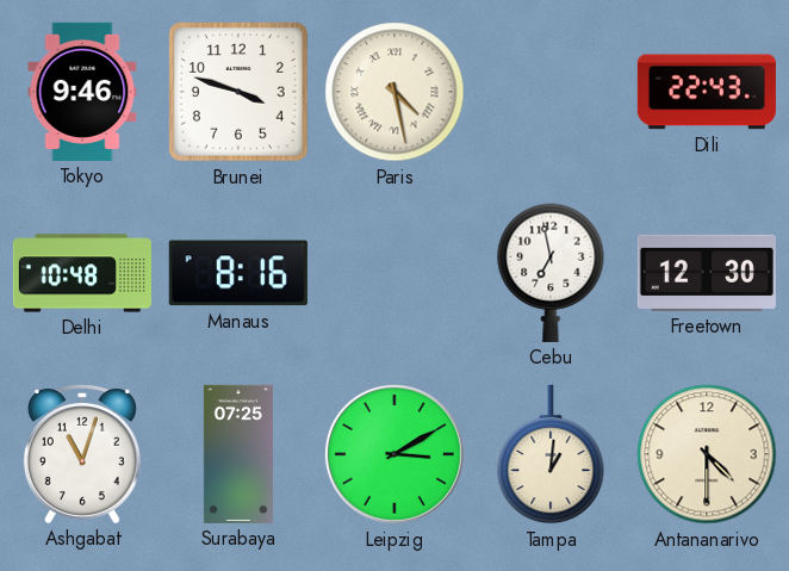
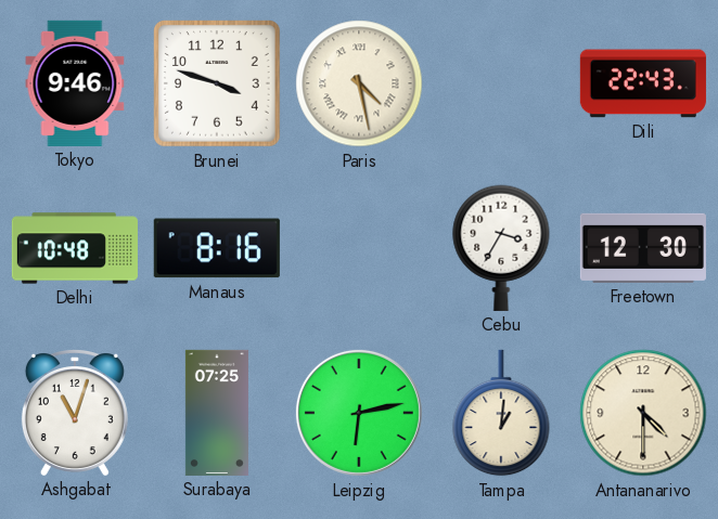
Cebu: 6:58 -> 3:35
Leipzig: 3:10 -> 6:13
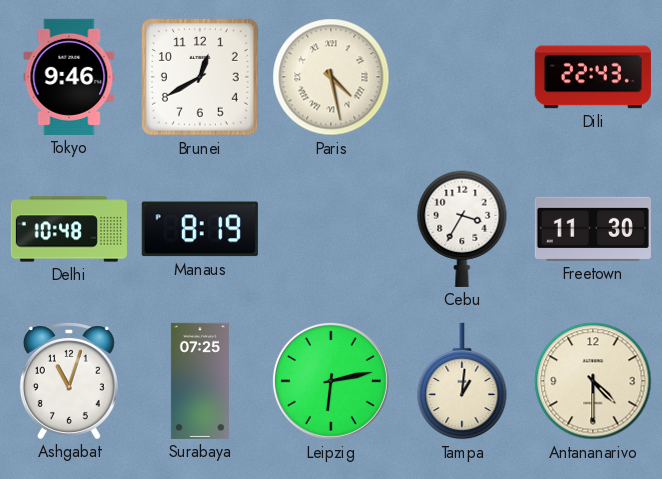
Brunei: 3:48 -> 12:40
Manaus: 8:16 -> 8:19
Freetown: 12:30 -> 11:30
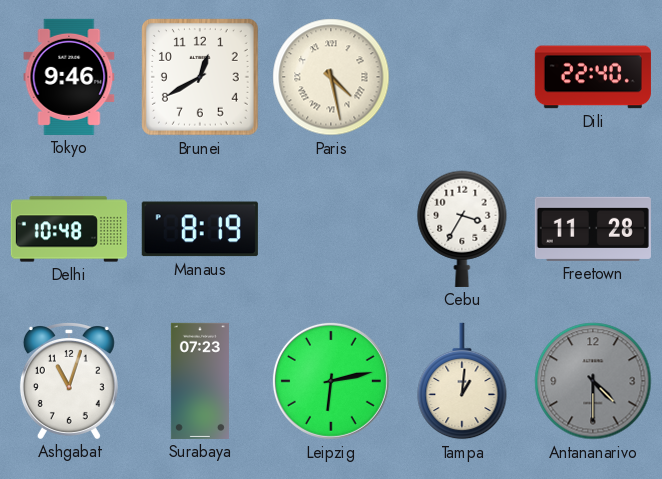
Dili: 22:43 -> 22:40
Freetown: 11:30 -> 11:28
Surabaya: 07:25 -> 07:23
Antananarivo dial: cream -> grey
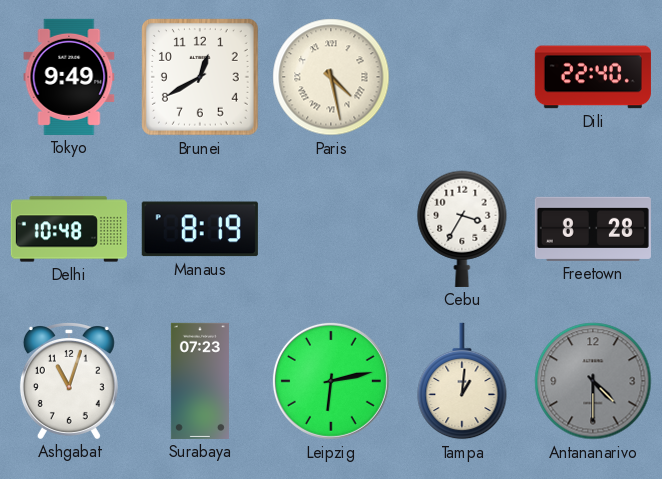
Tokyo: 9:46 -> 9:49
Freetown: 11:28 -> 8:28
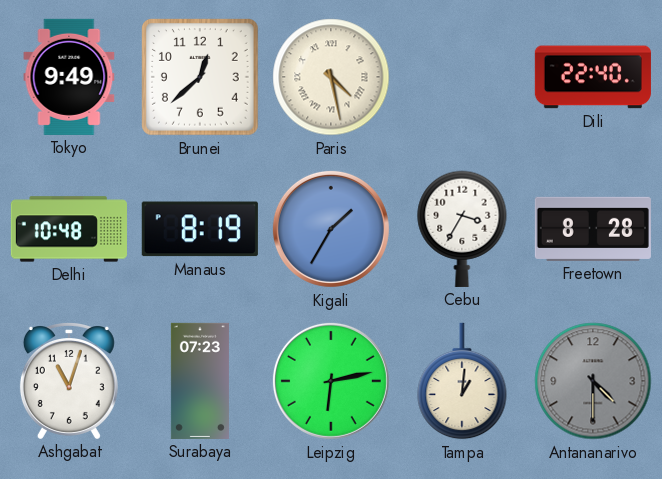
Brunei: 12:40 -> 12:38
Kigali: none -> 1:35
